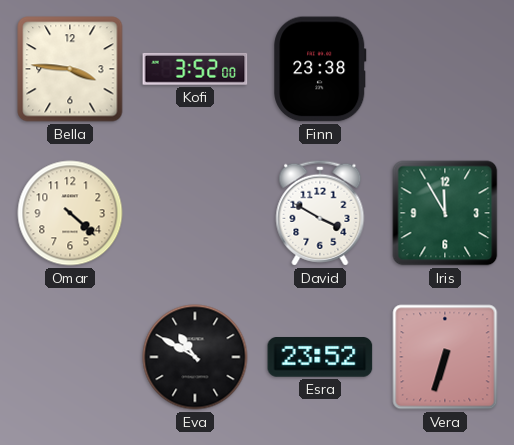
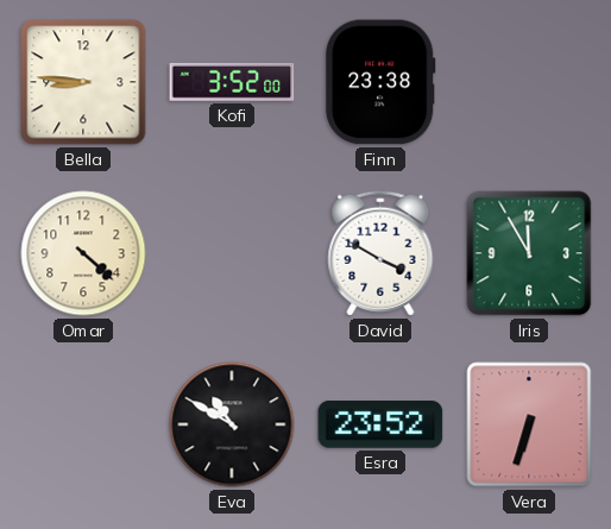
Bella: 3:46 -> 8:46
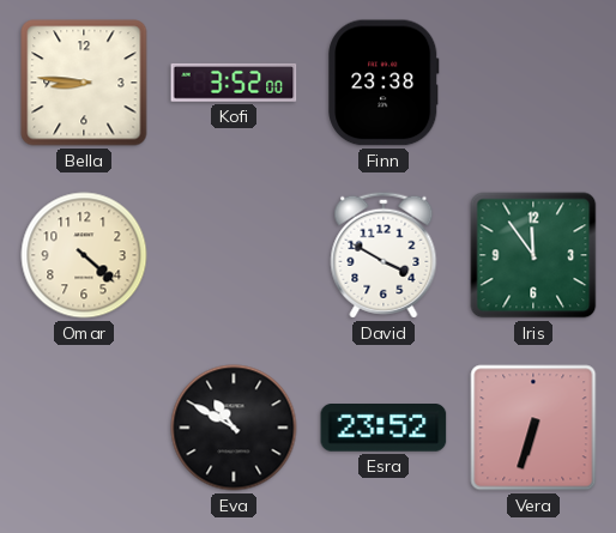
Iris: 11:55 -> 11:54
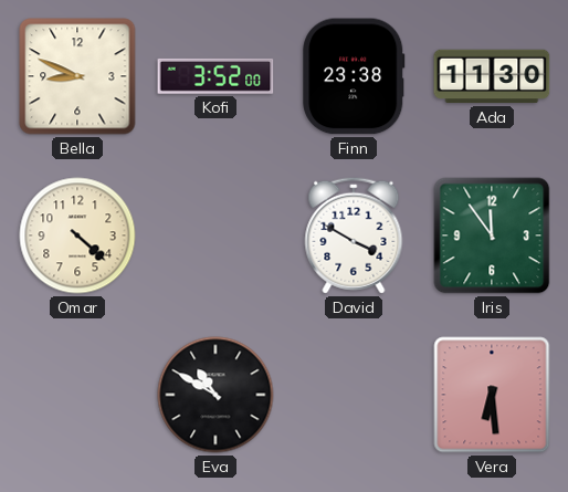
Bella: 8:46 -> 8:49
Ada: none -> 11:30
Esra: 23:52 -> none
Vera: 6:33 -> 6:29
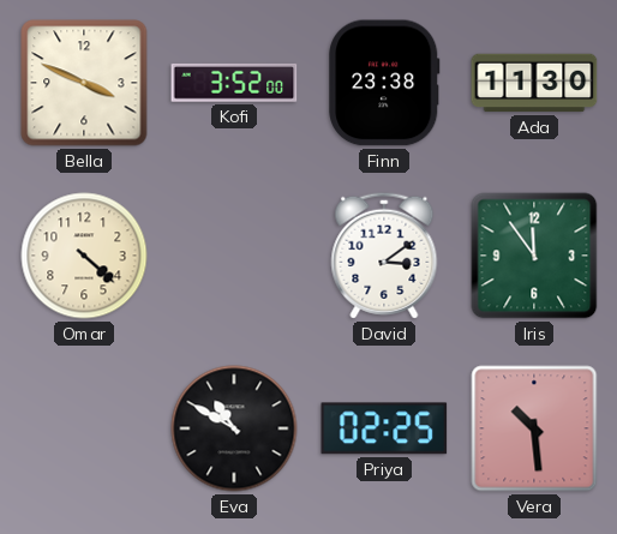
Bella: 8:49 -> 3:49
David: 3:50 -> 3:09
Priya: none -> 02:25
Vera: 6:29 -> 10:29
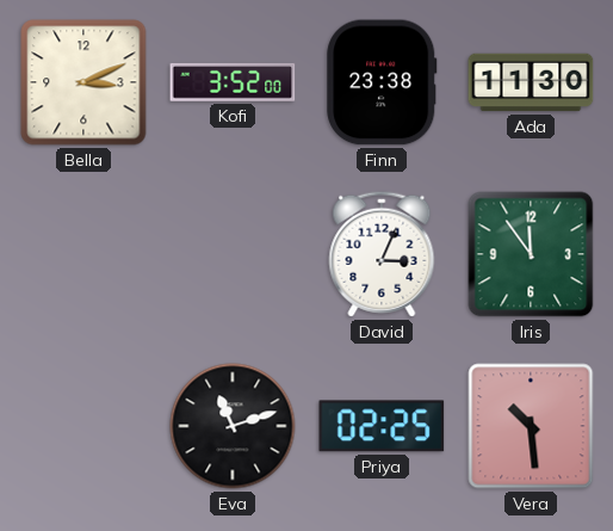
Bella: 3:49 -> 3:11
Omar: 4:22 -> none
David: 3:09 -> 3:04
Eva: 10:50 -> 11:12
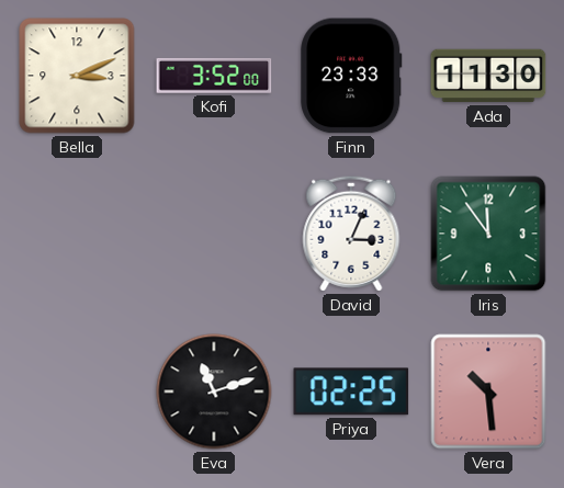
Finn: 23:38 -> 23:33
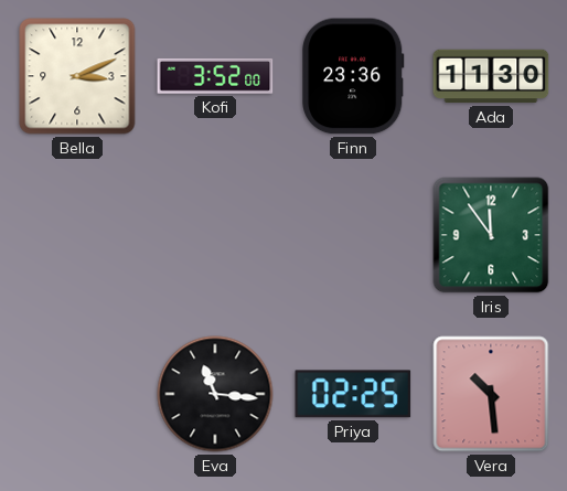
Finn: 23:33 -> 23:36
David: 3:04 -> none
Eva: 11:12 -> 11:16
